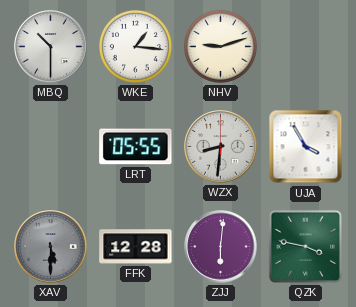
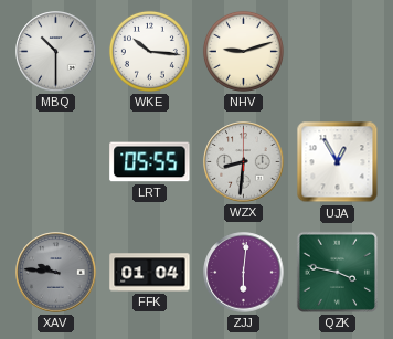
WKE: 1:16 -> 10:16
UJA: 3:55 -> 12:55
XAV: 5:30 -> 9:46
FFK: 12:28 -> 01:04
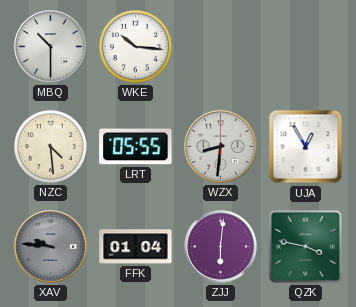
NHV: 9:12 -> none
NZC: none -> 4:29
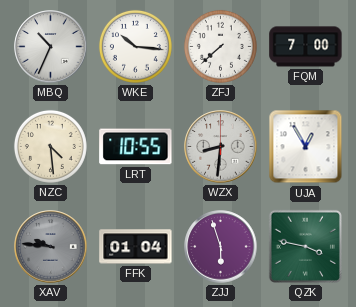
MBQ: 10:30 -> 10:34
ZFJ: none -> 7:38
FQM: none -> 7:00
LRT: 05:55 -> 10:55
ZJJ: 6:01 -> 5:57
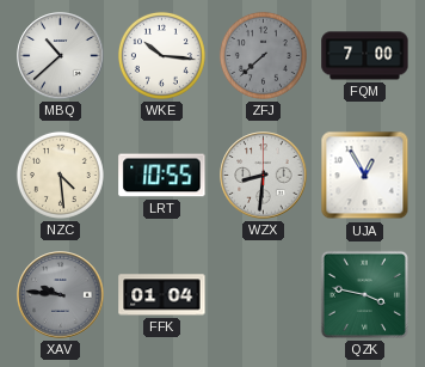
MBQ: 10:34 -> 10:38
ZFJ dial: white -> grey
ZJJ: 5:57 -> none
